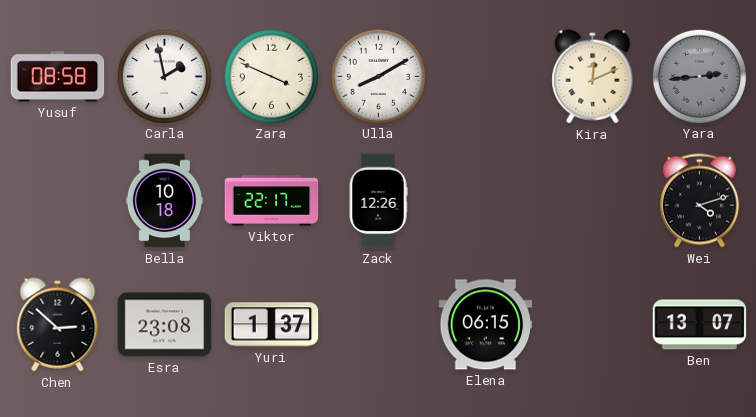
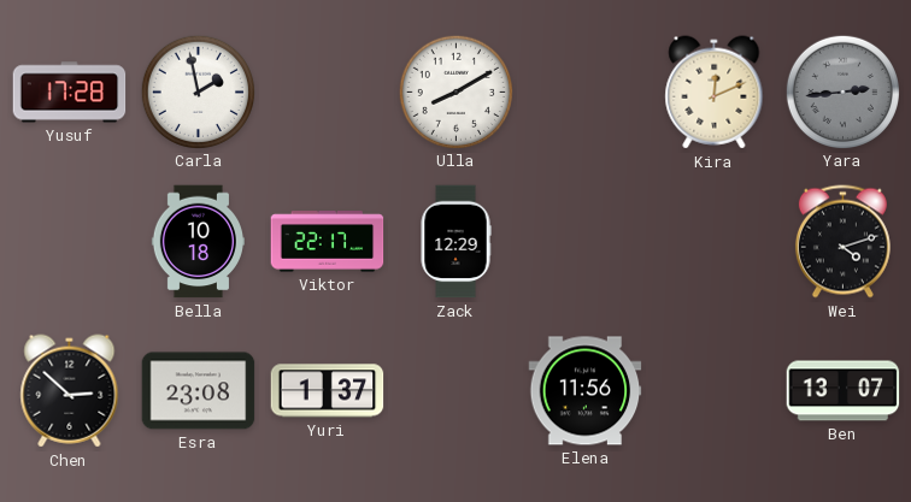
Yusuf: 08:58 -> 17:28
Zara: 3:49 -> none
Zack: 12:26 -> 12:29
Elena: 06:15 -> 11:56
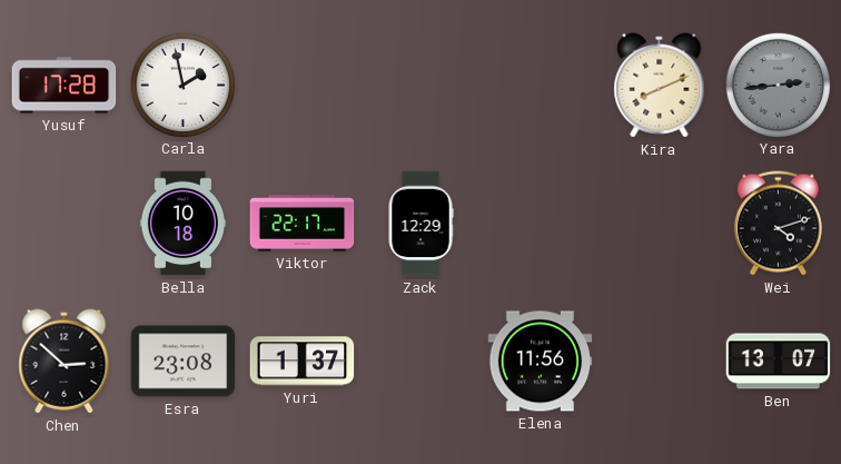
Ulla: 8:10 -> none
Kira: 12:11 -> 8:11
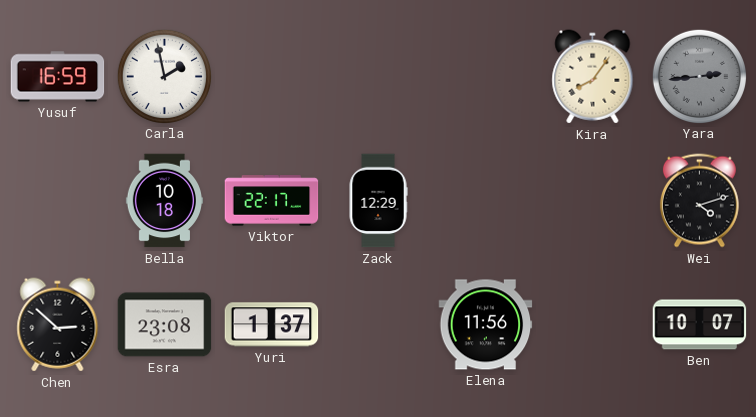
Yusuf: 17:28 -> 16:59
Kira: 8:11 -> 8:06
Ben: 13:07 -> 10:07
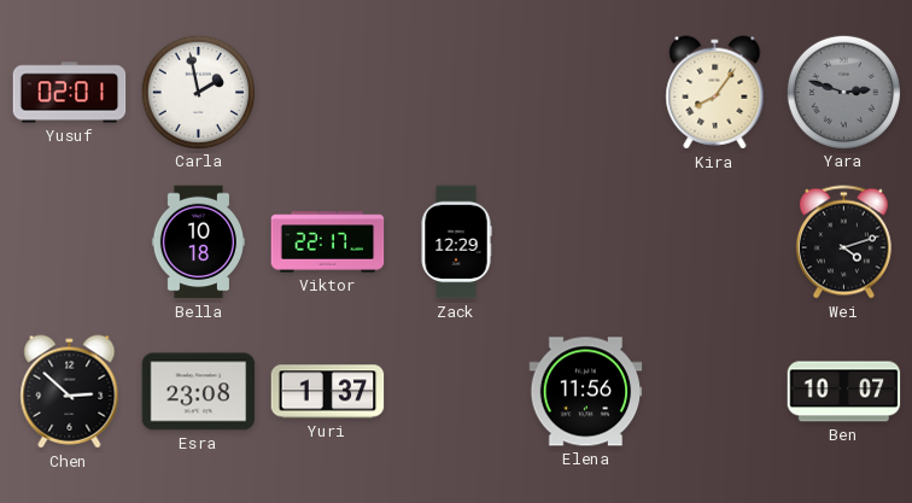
Yusuf: 16:59 -> 02:01
Yara: 2:44 -> 2:48
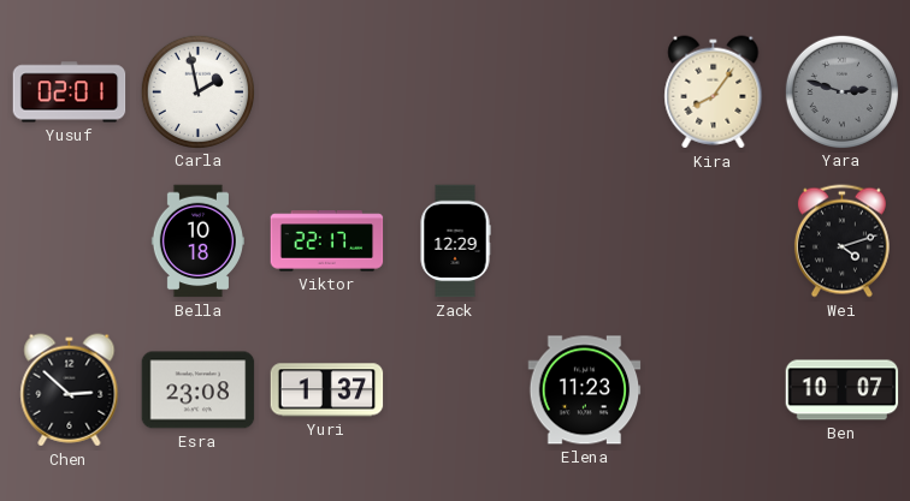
Elena: 11:56 -> 11:23
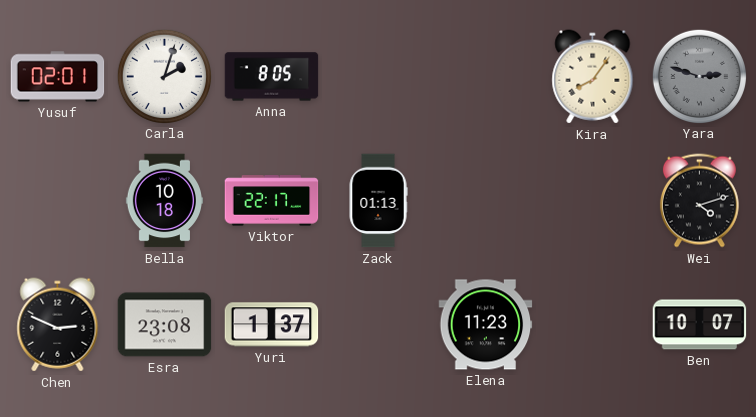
Carla: 1:58 -> 2:03
Anna: none -> 8:05
Zack: 12:29 -> 01:13
Chen: 2:52 -> 2:49
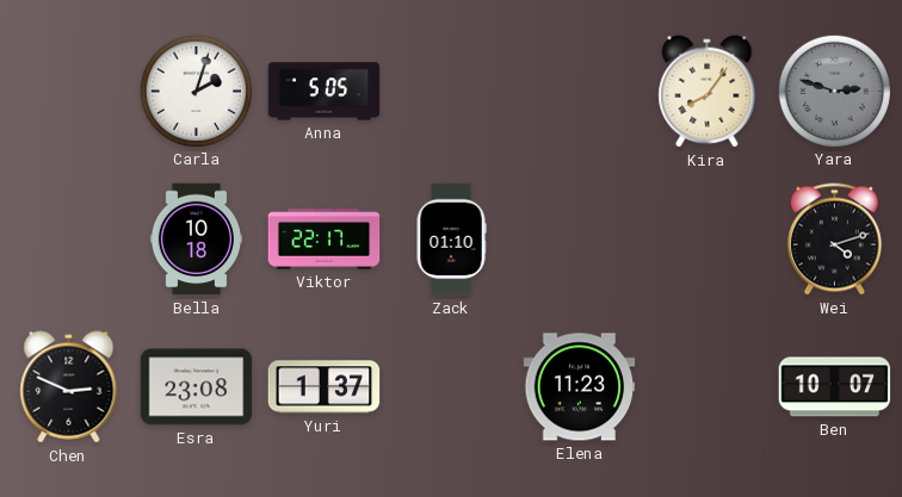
Yusuf: 02:01 -> none
Anna: 8:05 -> 5:05
Zack: 01:13 -> 01:10
